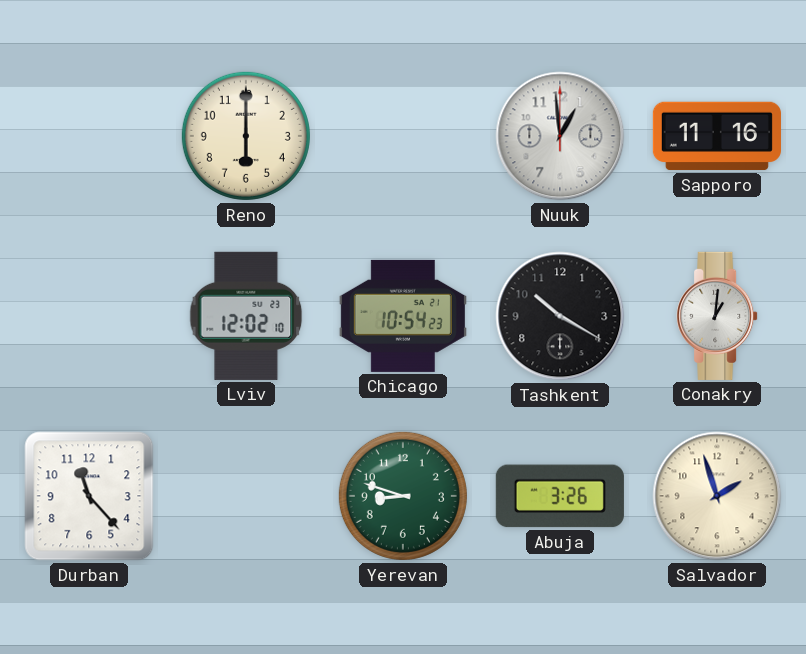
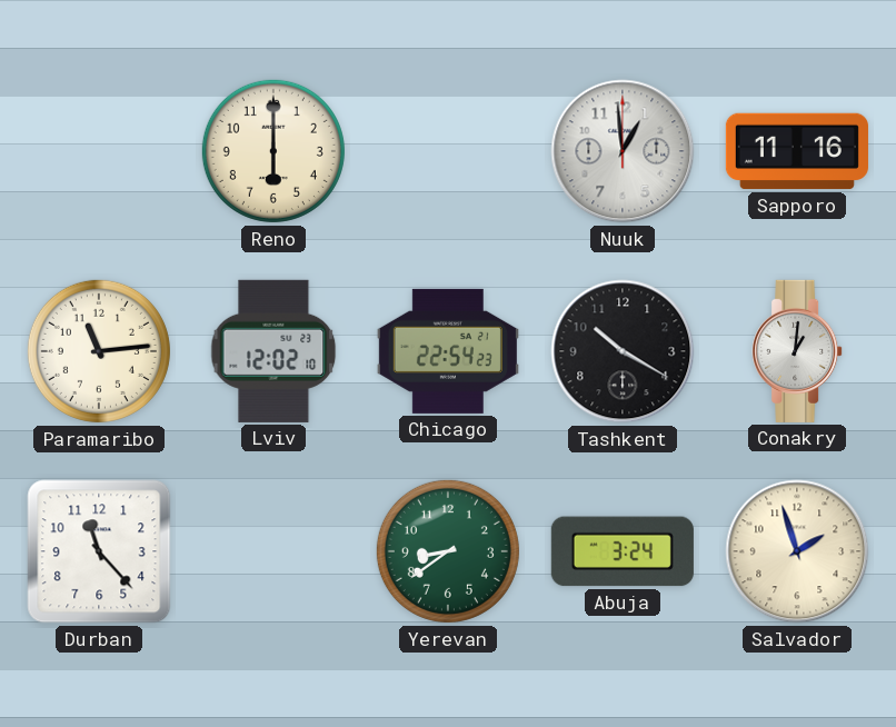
Paramaribo: none -> 11:14
Chicago: 10:54 -> 22:54
Yerevan: 8:48 -> 8:39
Abuja: 3:26 -> 3:24
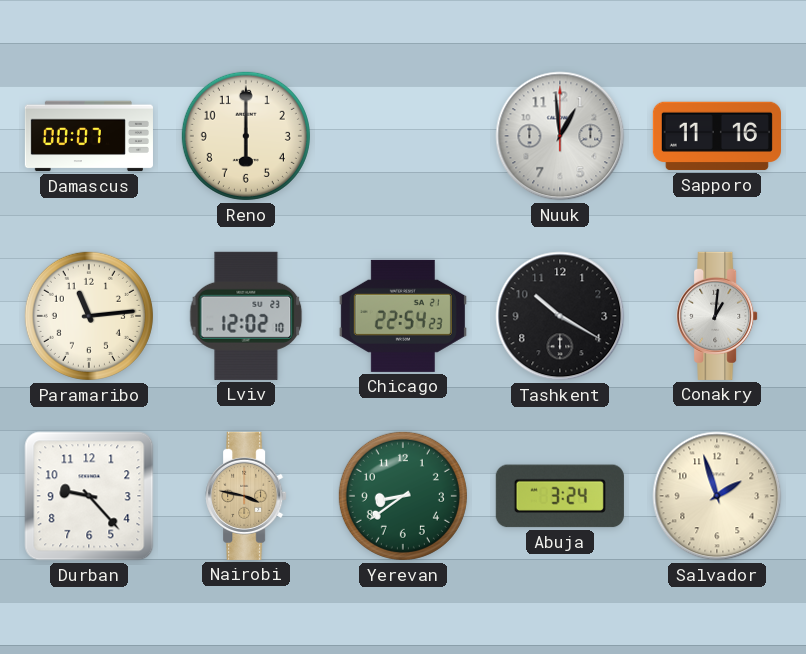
Damascus: none -> 00:07
Durban: 11:23 -> 9:23
Nairobi: none -> 3:47
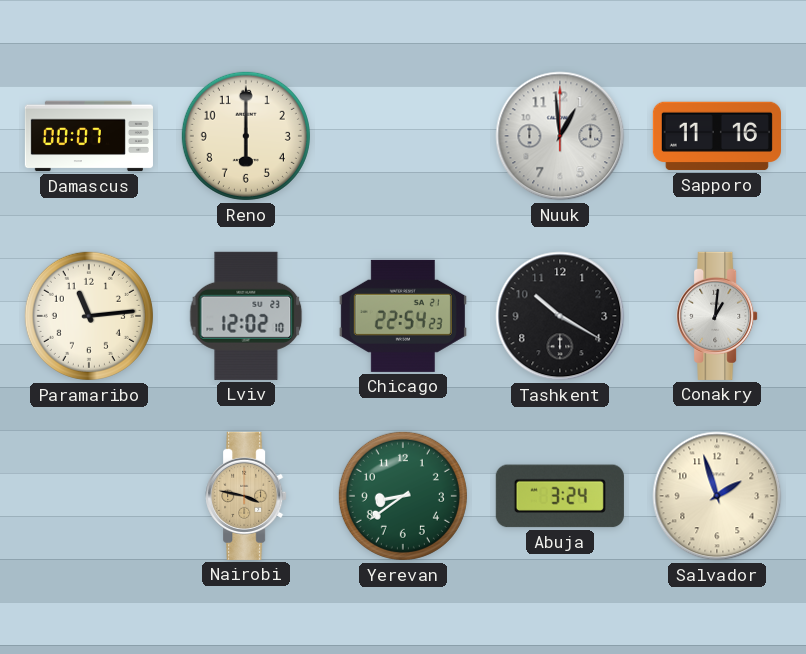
Durban: 9:23 -> none
